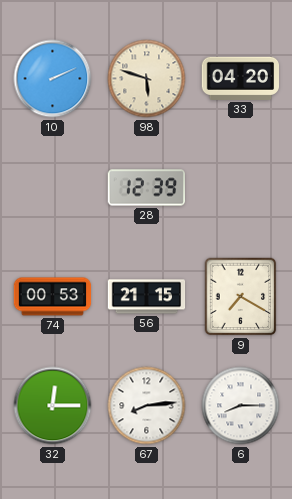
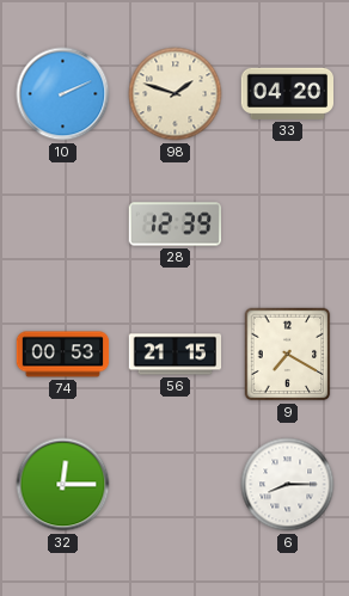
98: 5:48 -> 1:48
67: 8:14 -> none
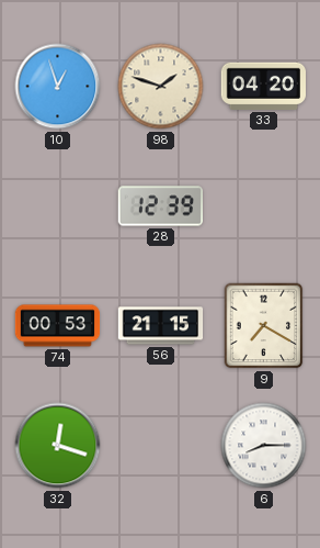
10: 2:11 -> 12:57
32: 12:15 -> 12:18
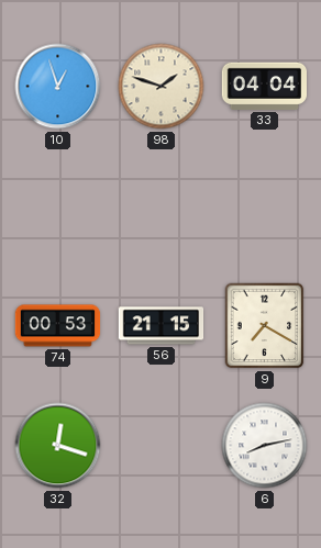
33: 04:20 -> 04:04
28: 12:39 -> none
6: 8:15 -> 8:13
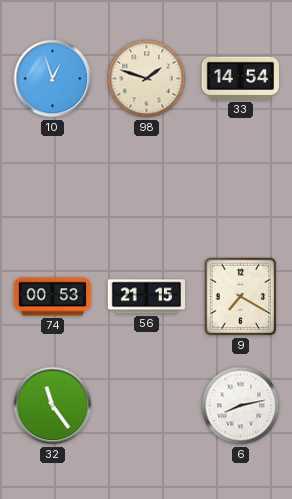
33: 04:04 -> 14:54
32: 12:18 -> 11:24
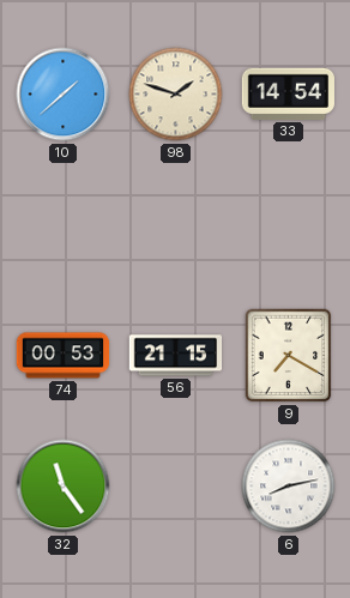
10: 12:57 -> 1:38
